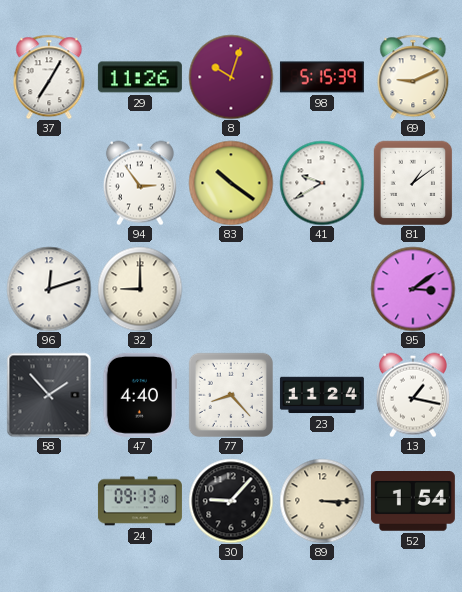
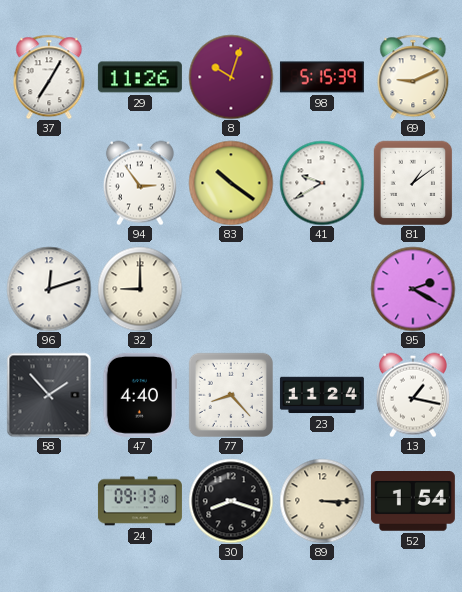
95: 3:09 -> 2:20
30: 9:07 -> 8:18
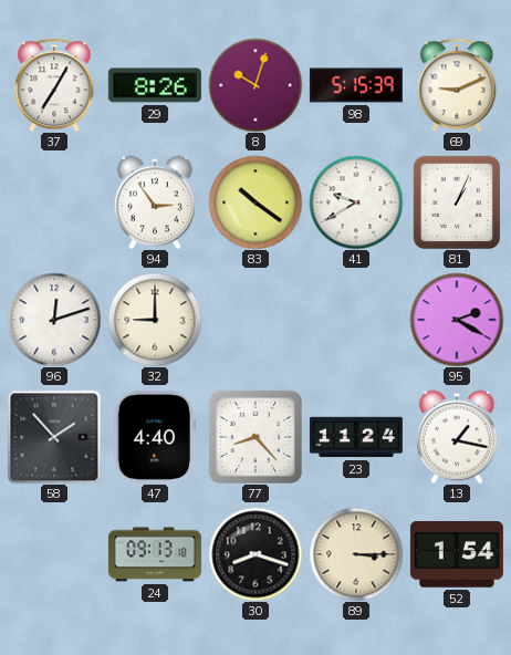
29: 11:26 -> 8:26
81: 1:09 -> 1:04
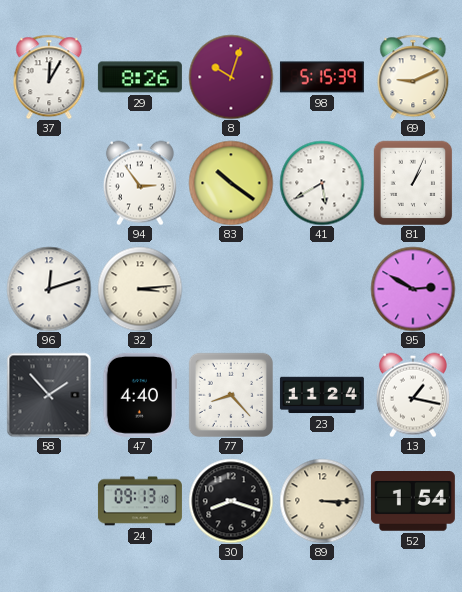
37: 7:05 -> 12:05
41: 9:40 -> 5:40
32: 9:00 -> 3:14
95: 2:20 -> 2:50
